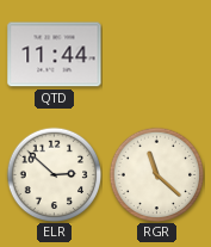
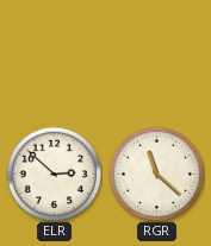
QTD: 11:44 -> none
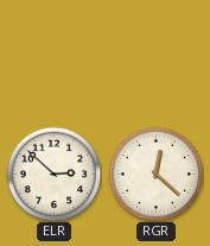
RGR: 11:22 -> 12:22
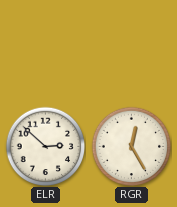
RGR: 12:22 -> 12:25
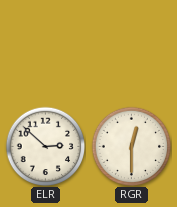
RGR: 12:25 -> 12:30
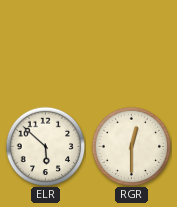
ELR: 2:52 -> 5:52
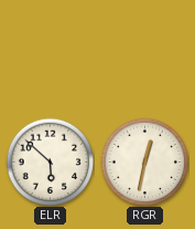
RGR: 12:30 -> 12:32
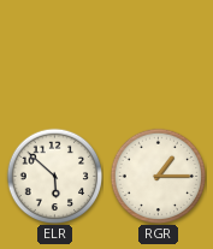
RGR: 12:32 -> 1:15
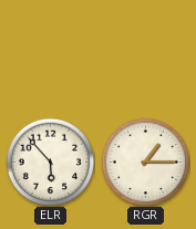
ELR: 5:52 -> 5:53
